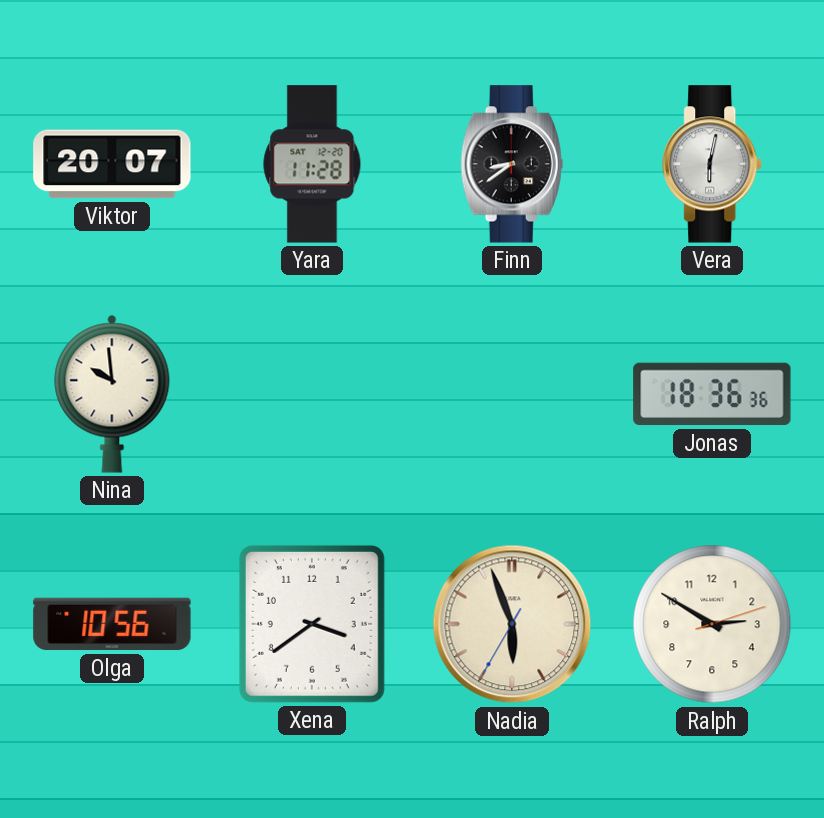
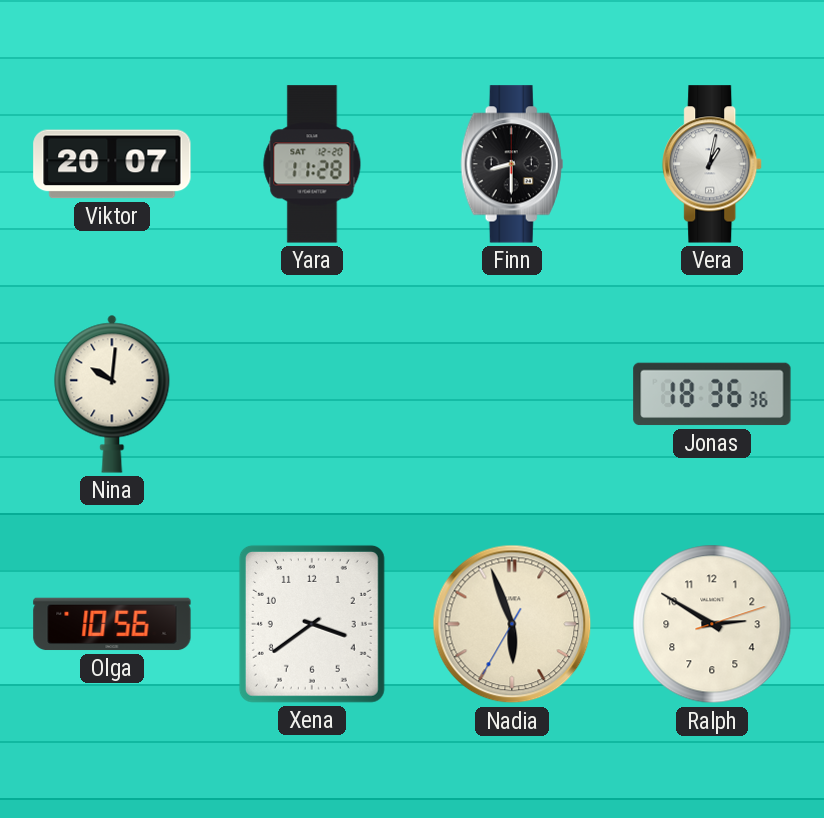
Finn: 8:39 -> 8:30
Vera: 6:02 -> 1:02
Nina: 9:59 -> 10:01
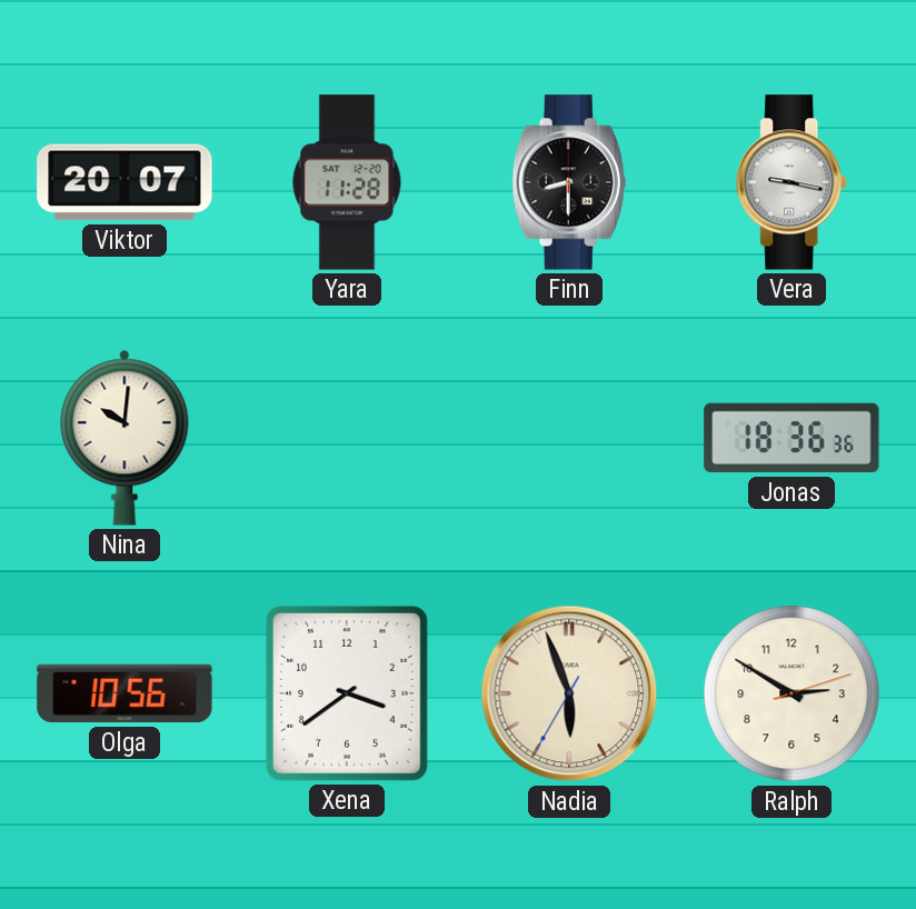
Vera: 1:02 -> 9:17
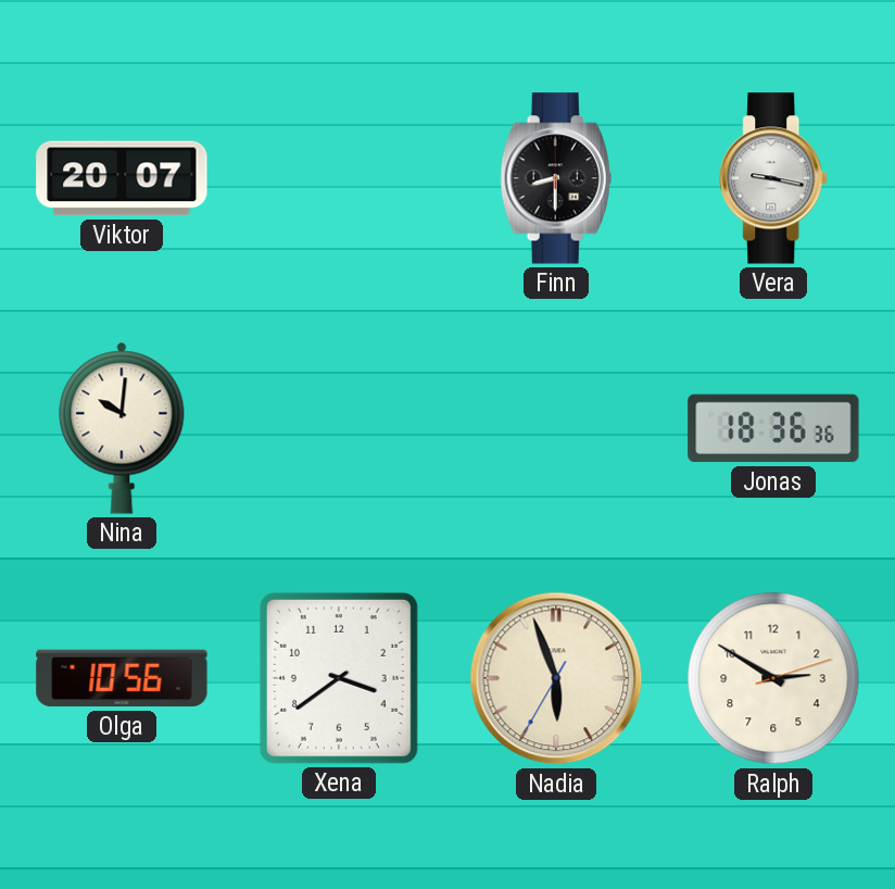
Yara: 11:28 -> none
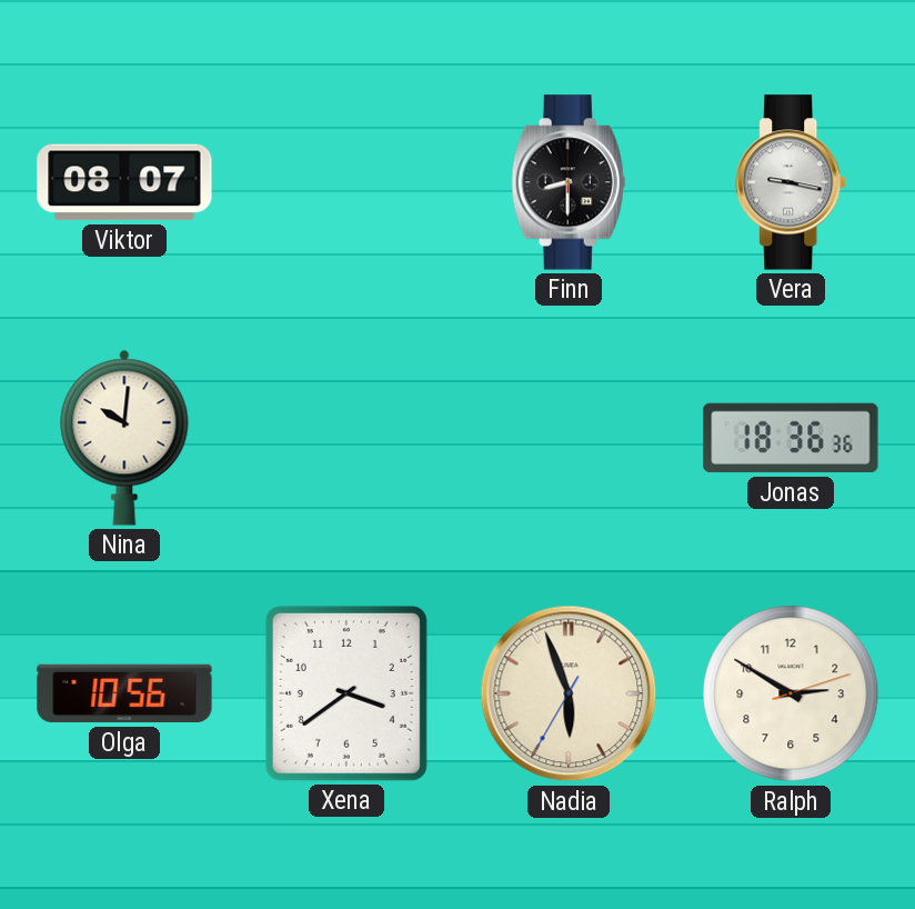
Viktor: 20:07 -> 08:07
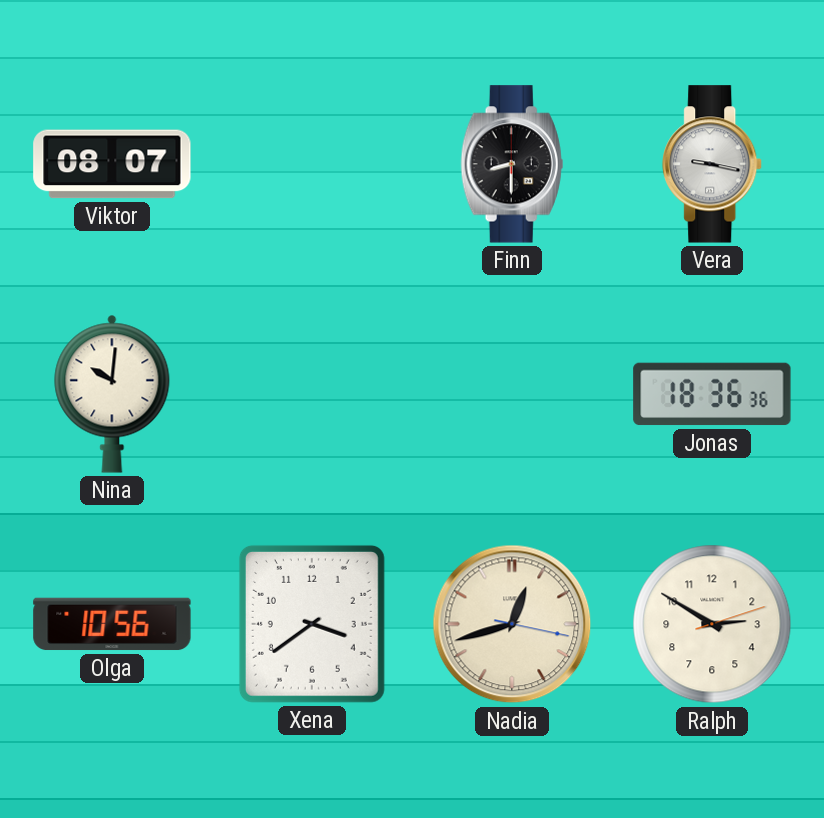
Nadia: 5:56 -> 12:42
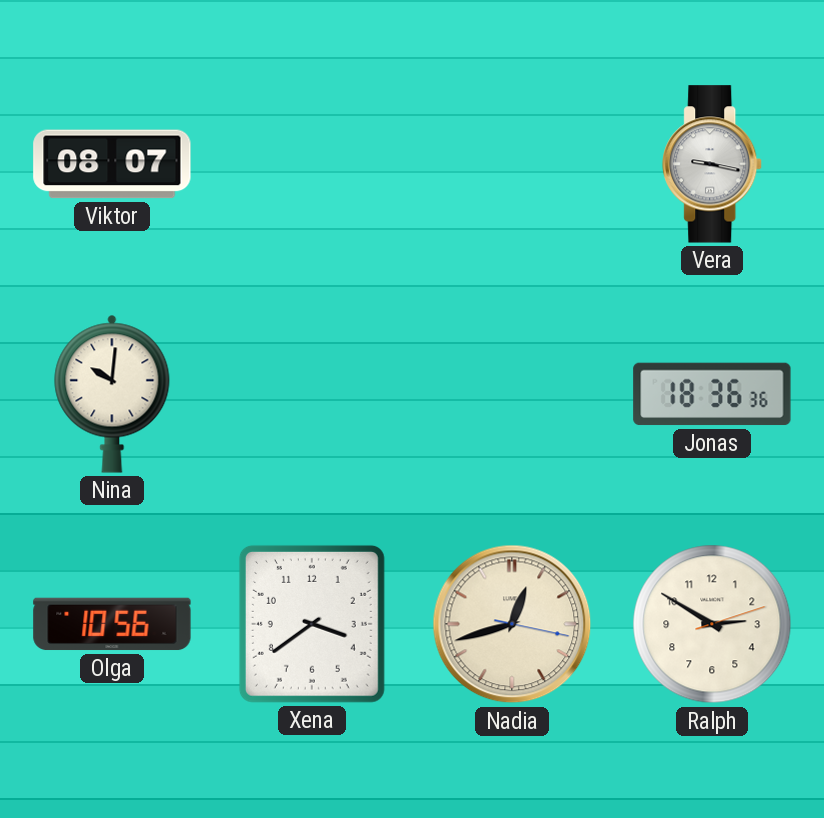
Finn: 8:30 -> none
